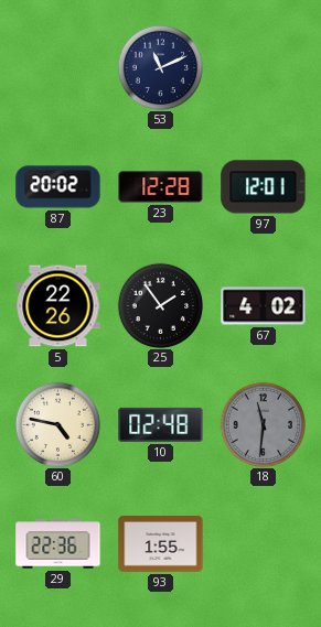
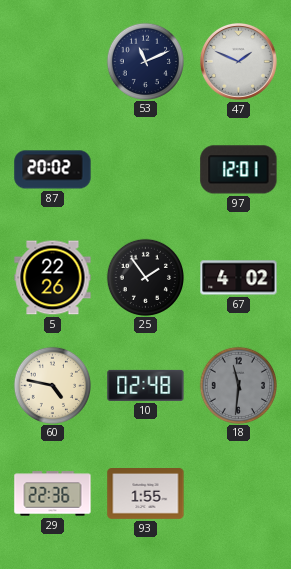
47: none -> 1:49
23: 12:28 -> none
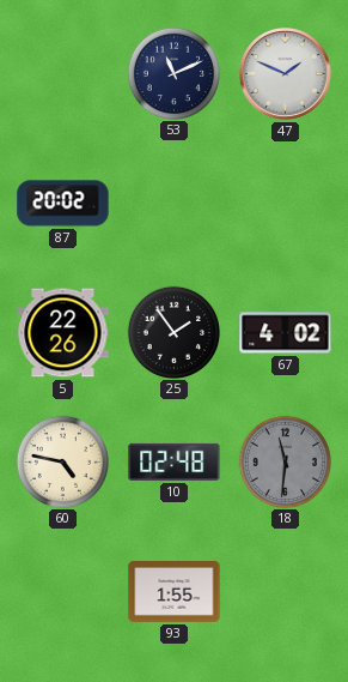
97: 12:01 -> none
29: 22:36 -> none
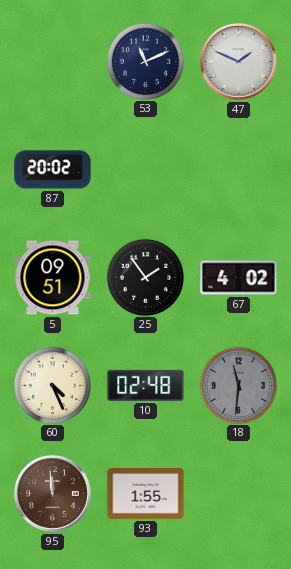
5: 22:26 -> 09:51
60: 4:47 -> 4:26
95: none -> 11:59
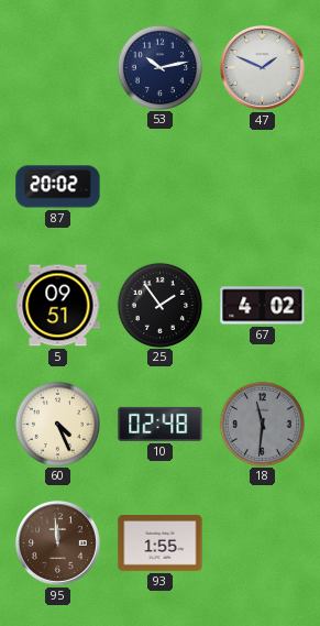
53: 11:11 -> 10:13
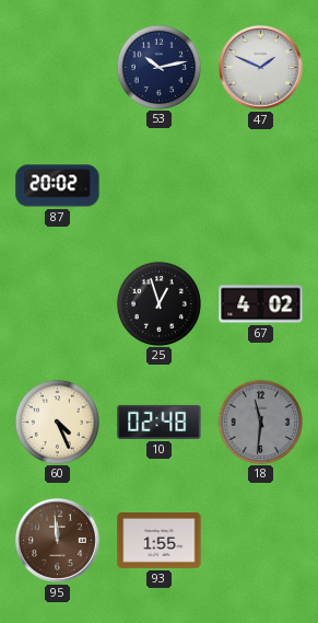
5: 09:51 -> none
25: 1:54 -> 12:57
